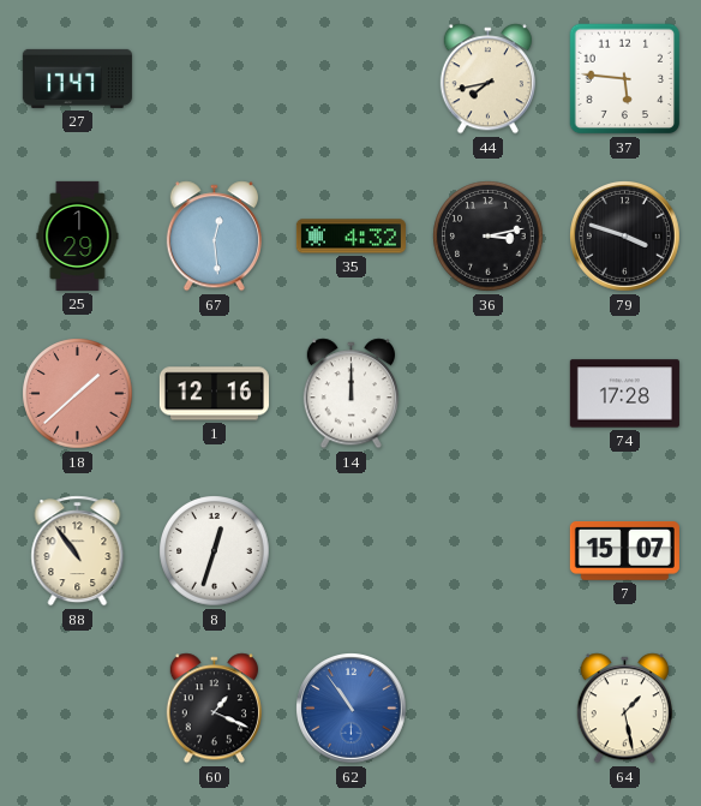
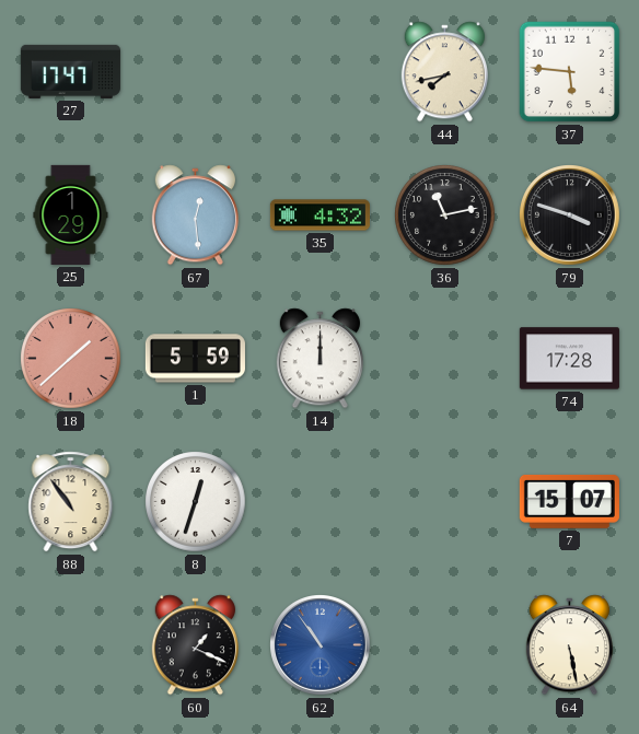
36: 3:13 -> 11:13
1: 12:16 -> 5:59
64: 1:28 -> 5:28
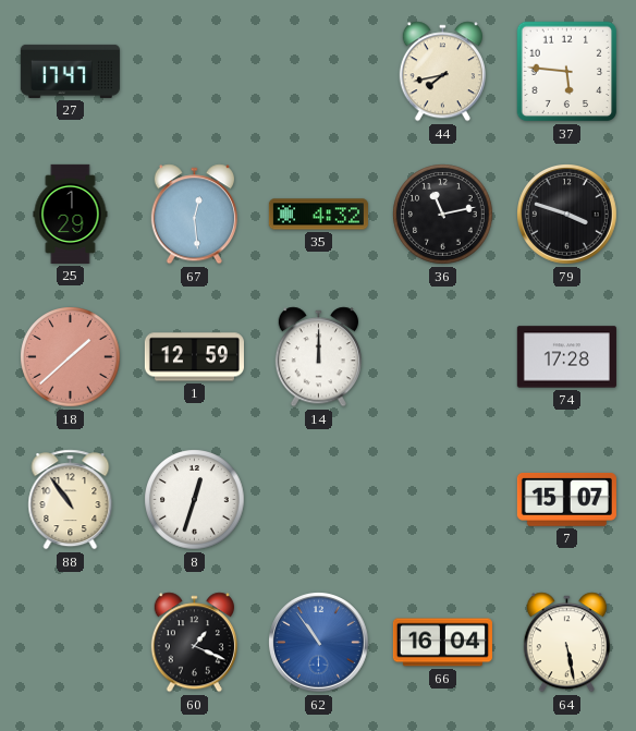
1: 5:59 -> 12:59
66: none -> 16:04
